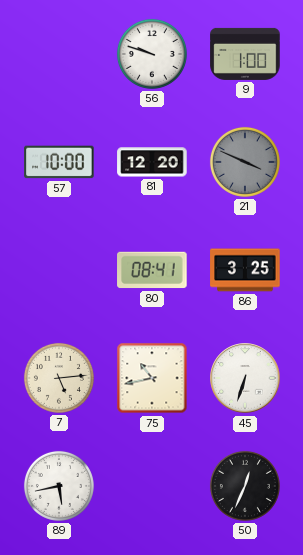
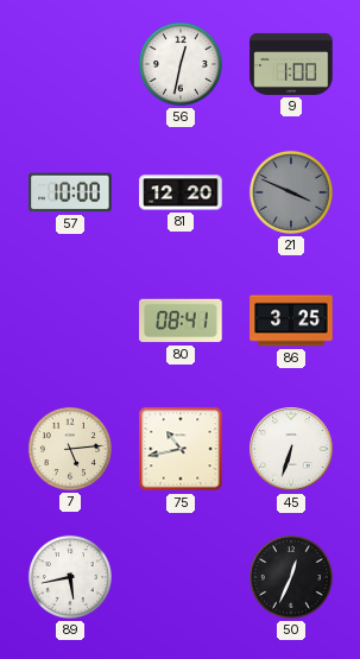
56: 9:48 -> 12:32
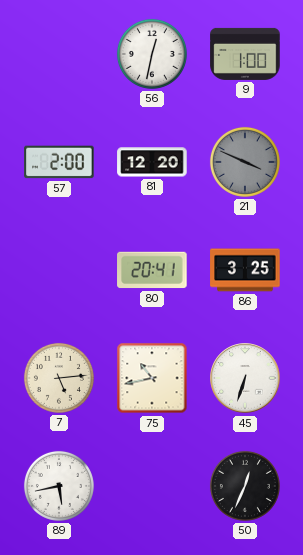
57: 10:00 -> 2:00
80: 08:41 -> 20:41
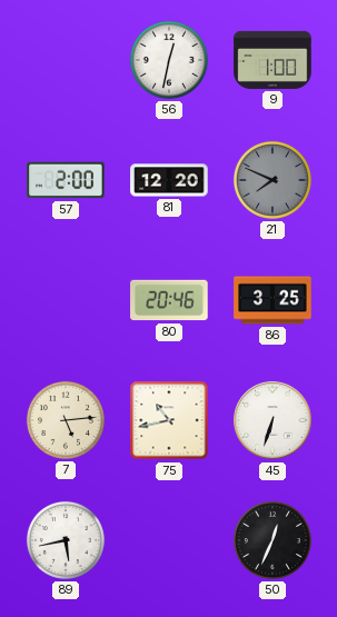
21: 3:49 -> 7:49
80: 20:41 -> 20:46
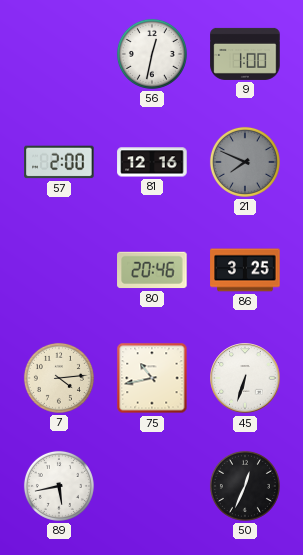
81: 12:20 -> 12:16
7: 5:14 -> 4:14
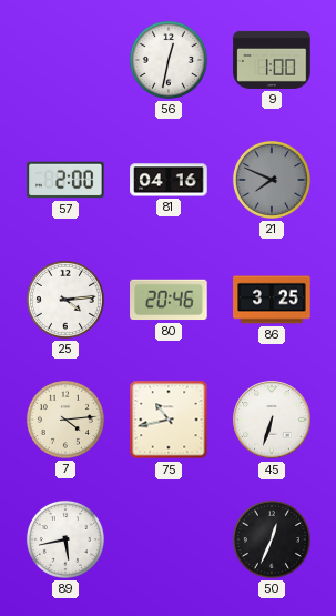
81: 12:16 -> 04:16
25: none -> 4:14
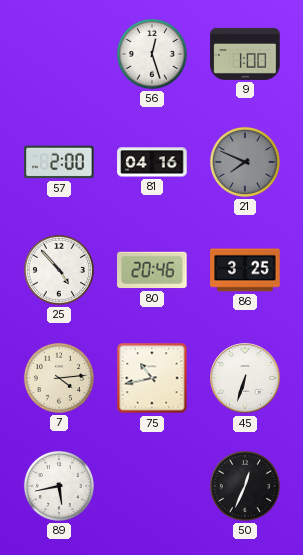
56: 12:32 -> 12:27
25: 4:14 -> 4:53
